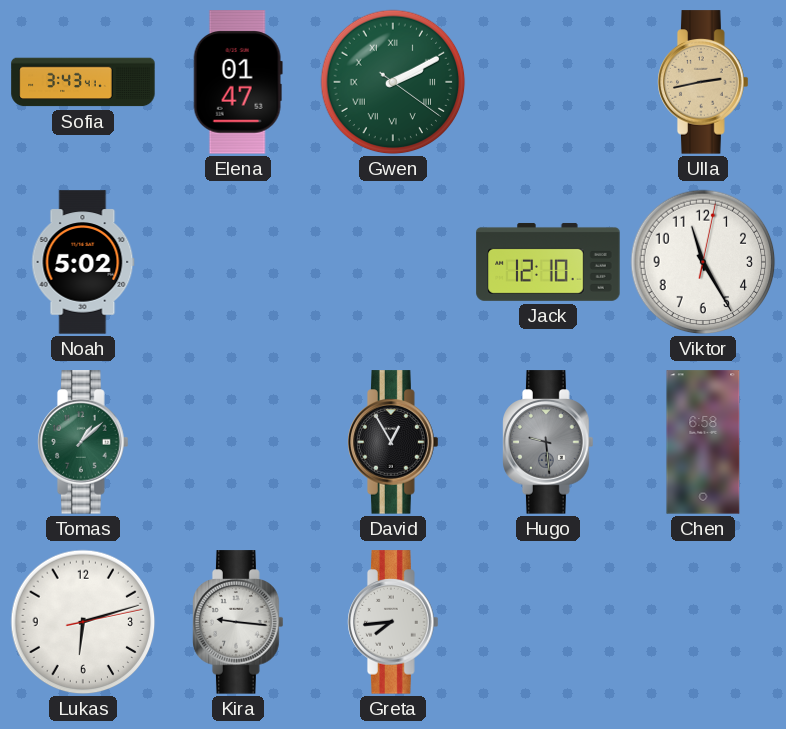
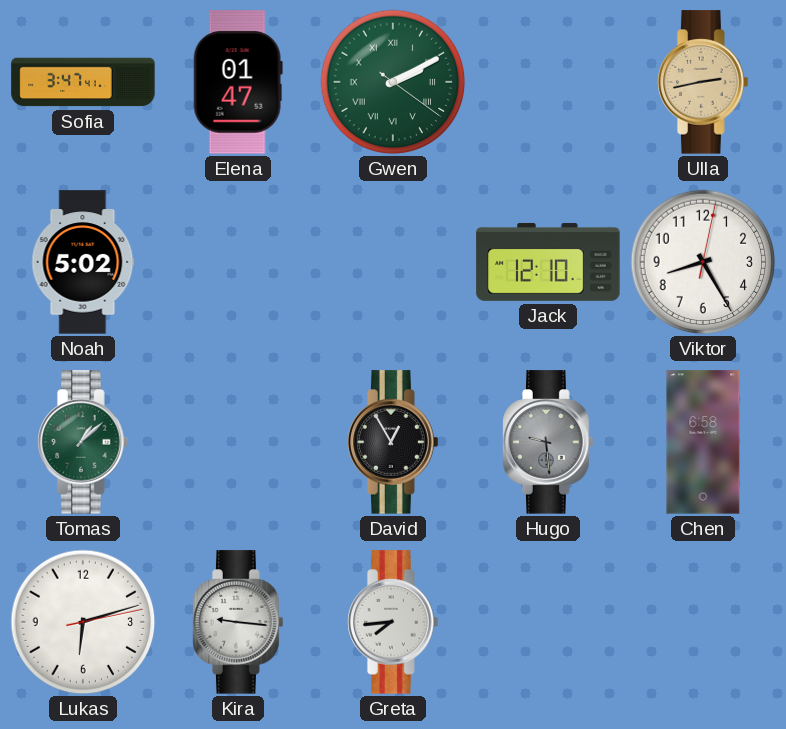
Sofia: 3:43 -> 3:47
Viktor: 11:25 -> 8:25
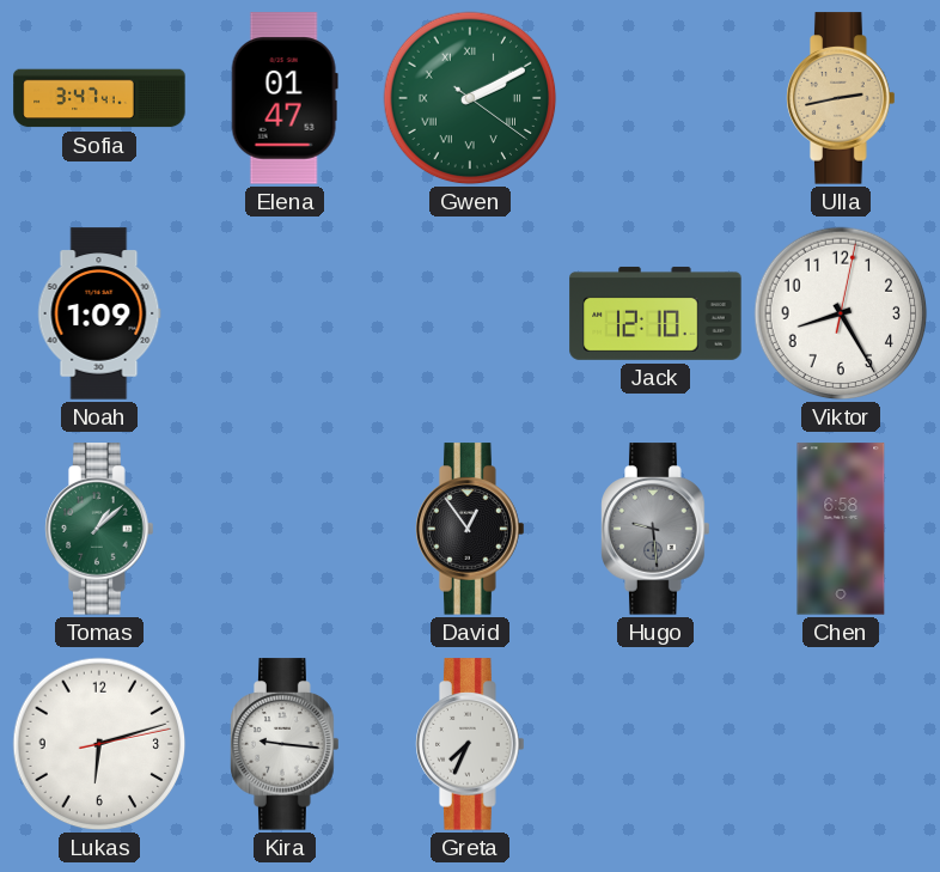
Noah: 5:02 -> 1:09
David: 12:55 -> 12:54
Greta: 7:44 -> 7:34
